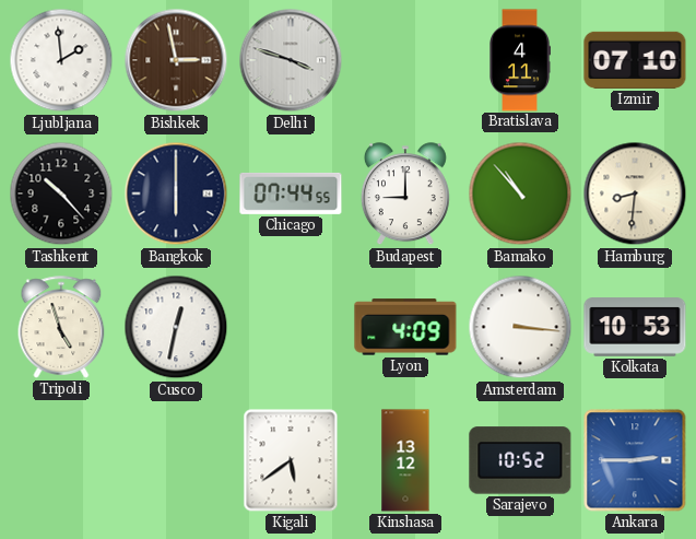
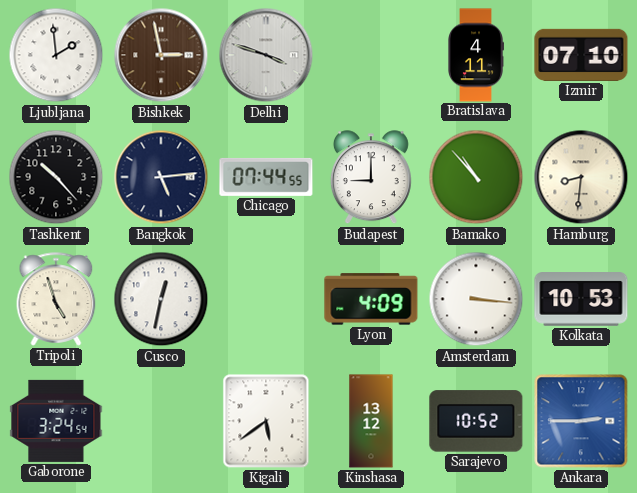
Bangkok: 6:00 -> 5:14
Gaborone: none -> 3:24
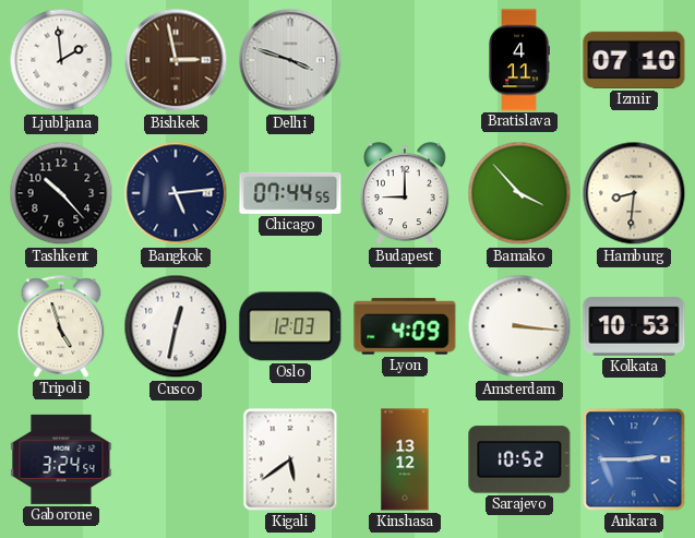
Bamako: 10:53 -> 3:53
Oslo: none -> 12:03
